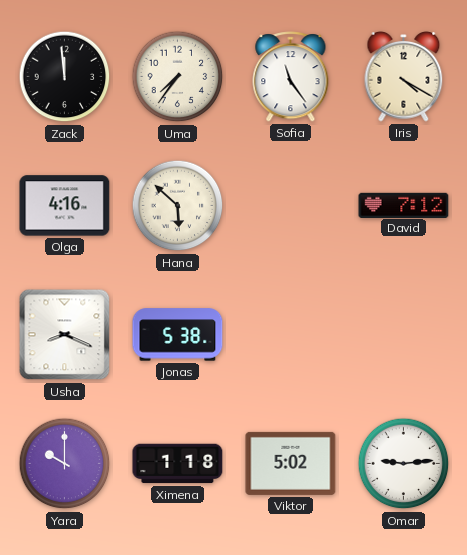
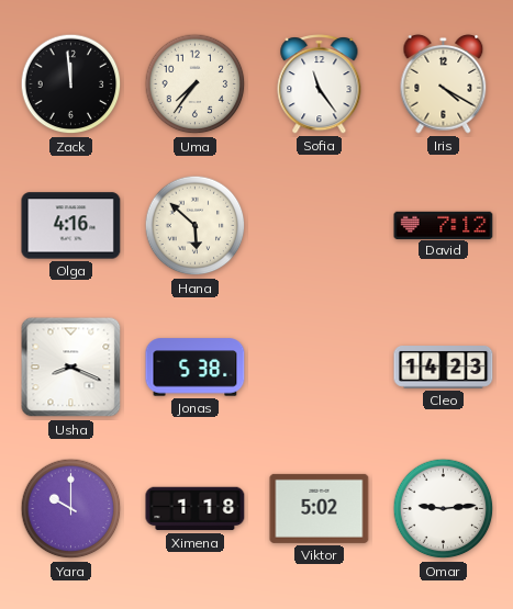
Cleo: none -> 14:23
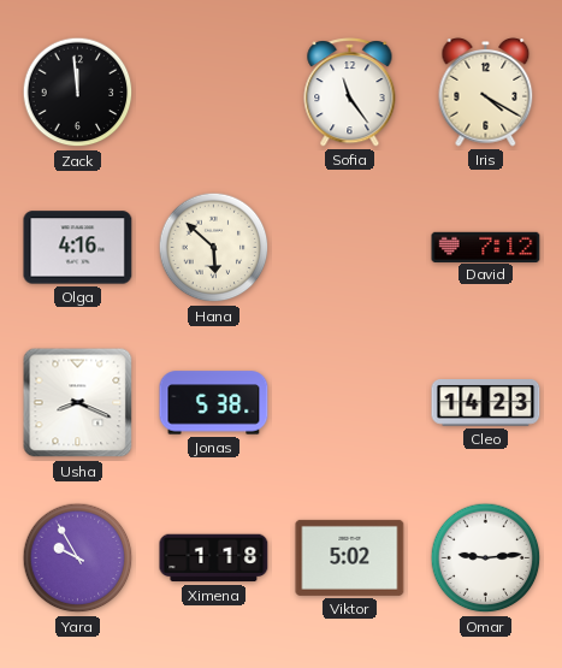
Uma: 7:36 -> none
Yara: 10:00 -> 9:55
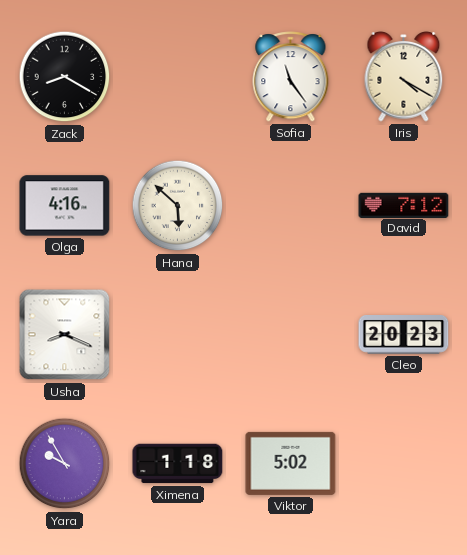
Zack: 11:59 -> 8:20
Jonas: 5:38 -> none
Cleo: 14:23 -> 20:23
Omar: 9:14 -> none
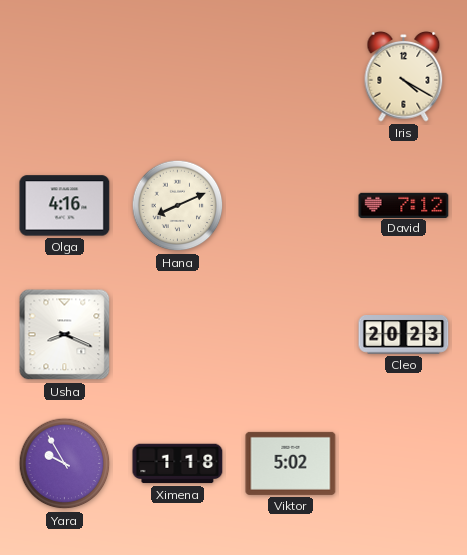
Zack: 8:20 -> none
Sofia: 11:24 -> none
Hana: 5:52 -> 8:11
